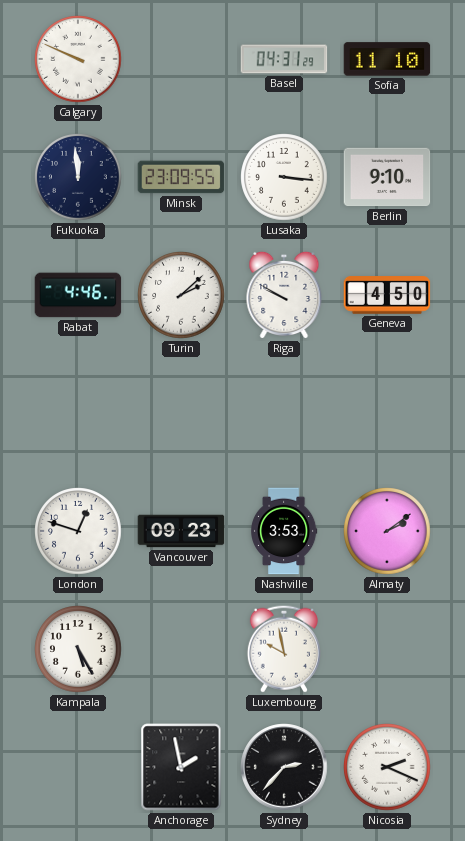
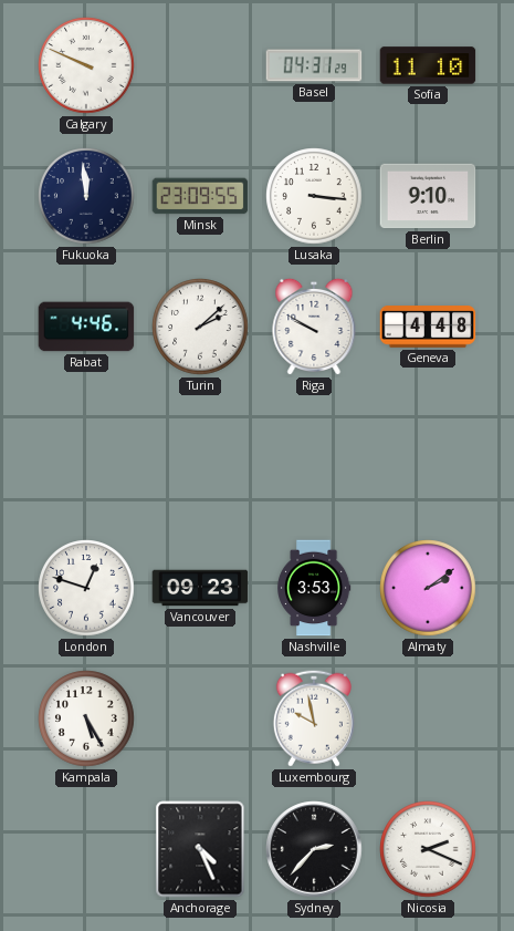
Geneva: 4:50 -> 4:48
Anchorage: 1:58 -> 4:26
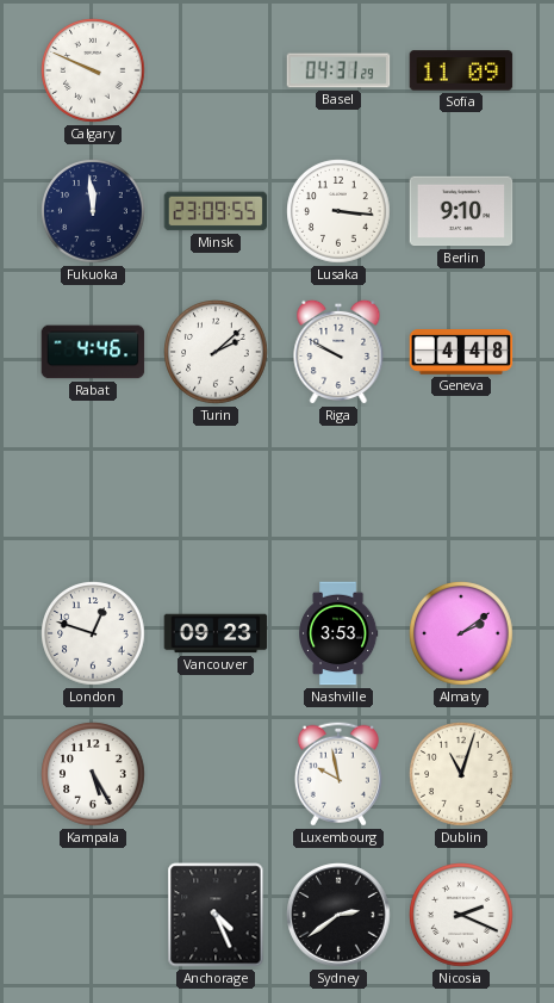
Sofia: 11:10 -> 11:09
Dublin: none -> 11:03
Sydney: 2:37 -> 2:39
